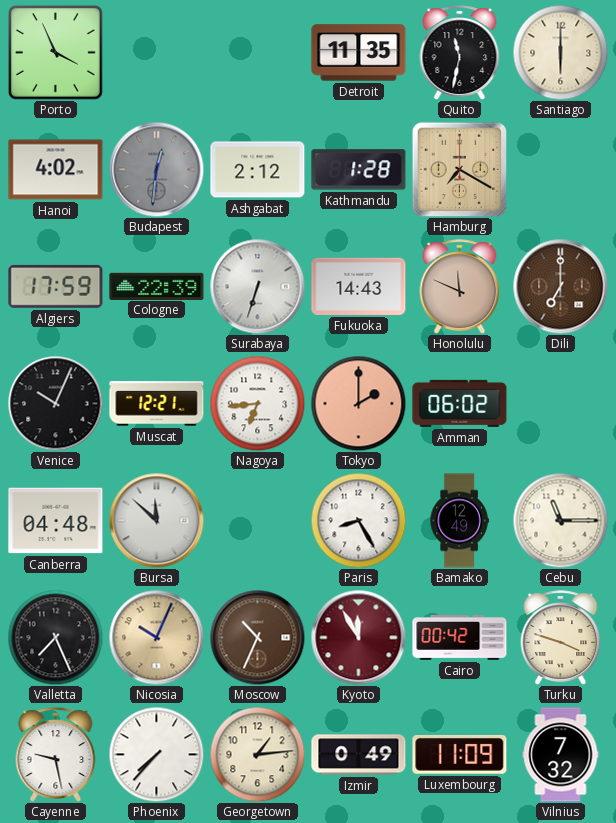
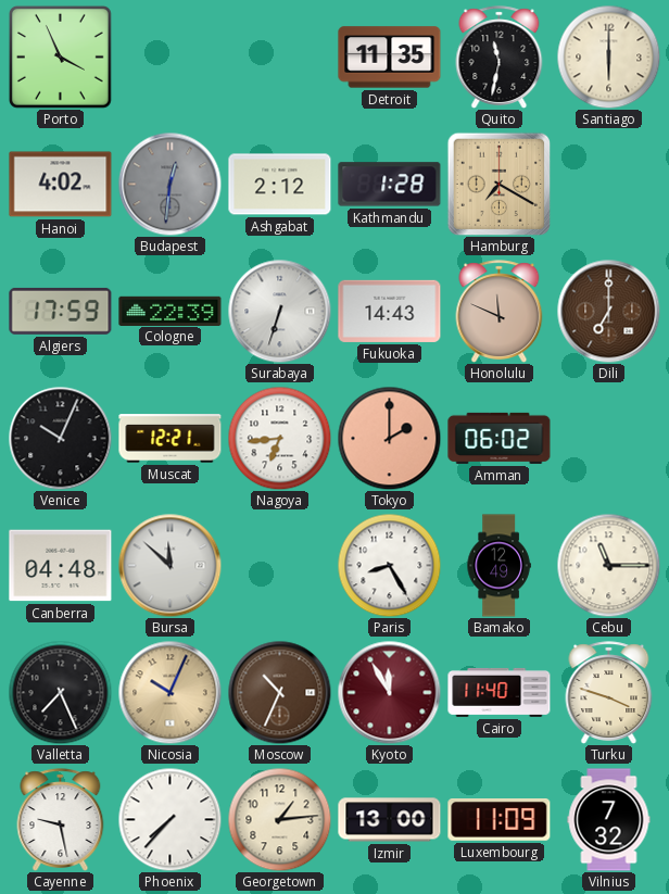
Cairo: 00:42 -> 11:40
Izmir: 0:49 -> 13:00
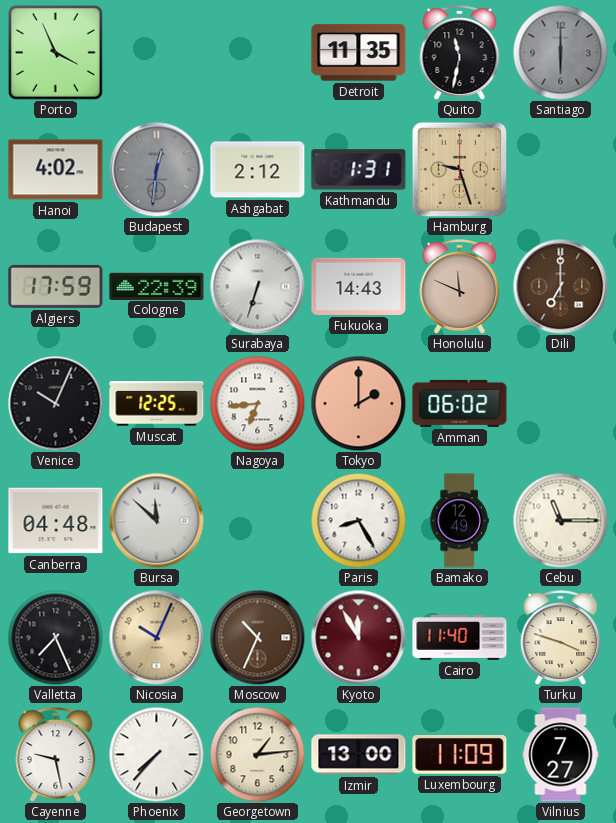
Santiago dial: cream -> grey
Kathmandu: 1:28 -> 1:31
Hamburg: 7:20 -> 9:27
Muscat: 12:21 -> 12:25
Vilnius: 7:32 -> 7:27
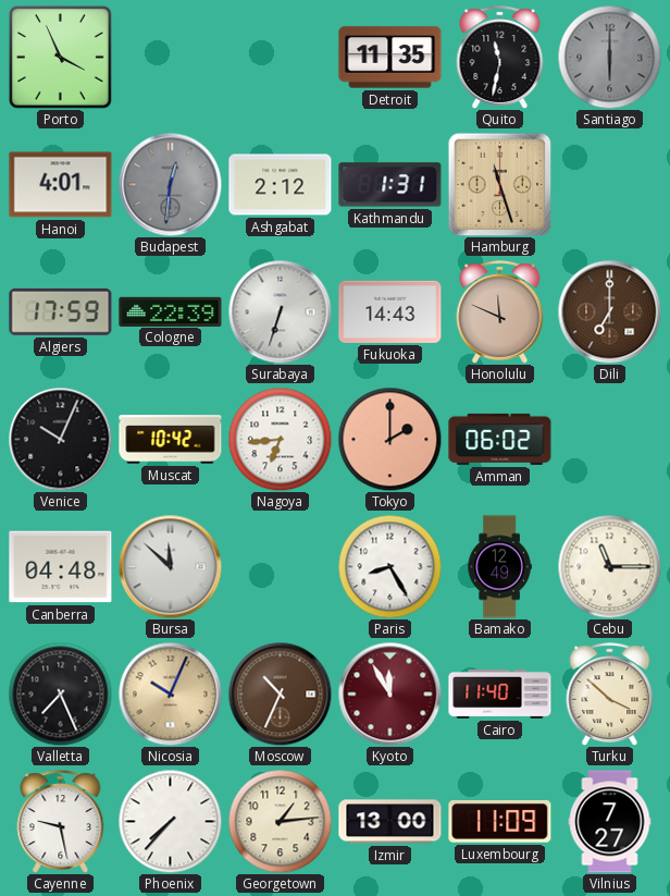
Hanoi: 4:02 -> 4:01
Hamburg: 9:27 -> 11:27
Muscat: 12:25 -> 10:42
Turku: 3:48 -> 3:52
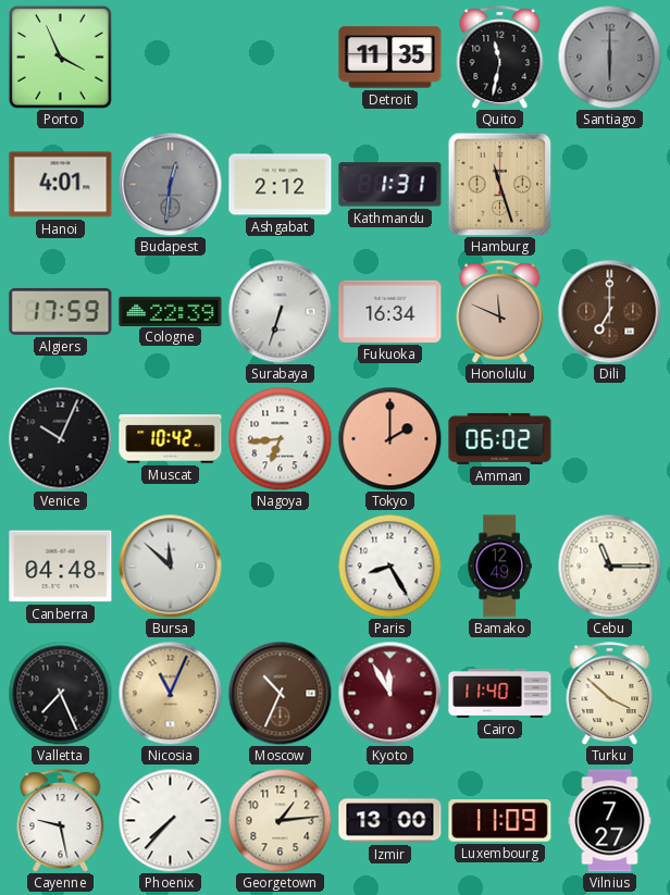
Fukuoka: 14:43 -> 16:34
Nicosia: 10:04 -> 11:04
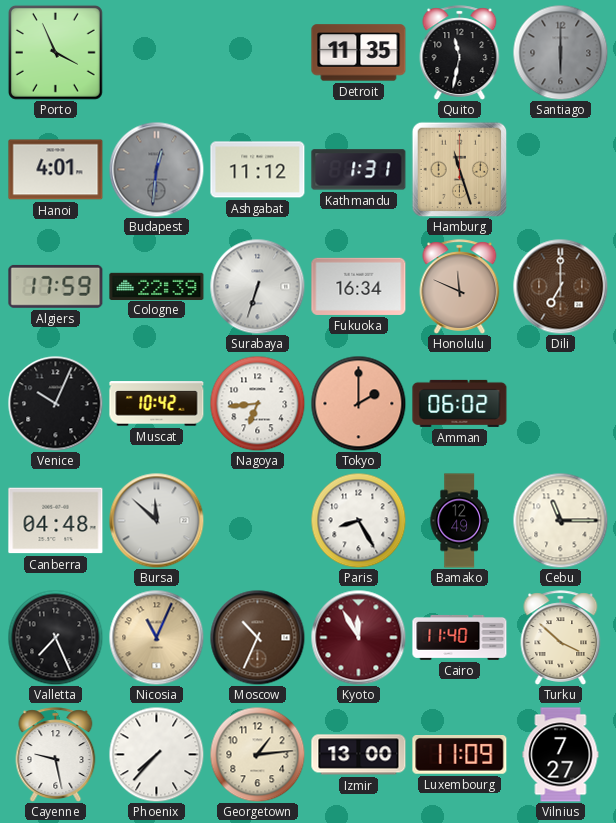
Ashgabat: 2:12 -> 11:12
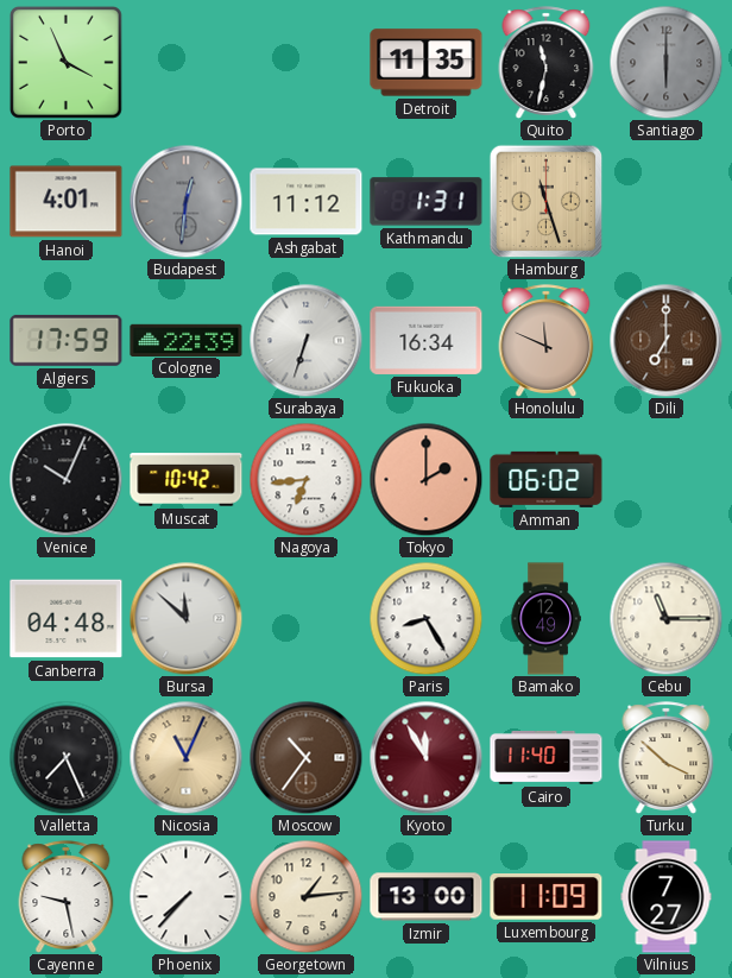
Moscow: 10:34 -> 10:36
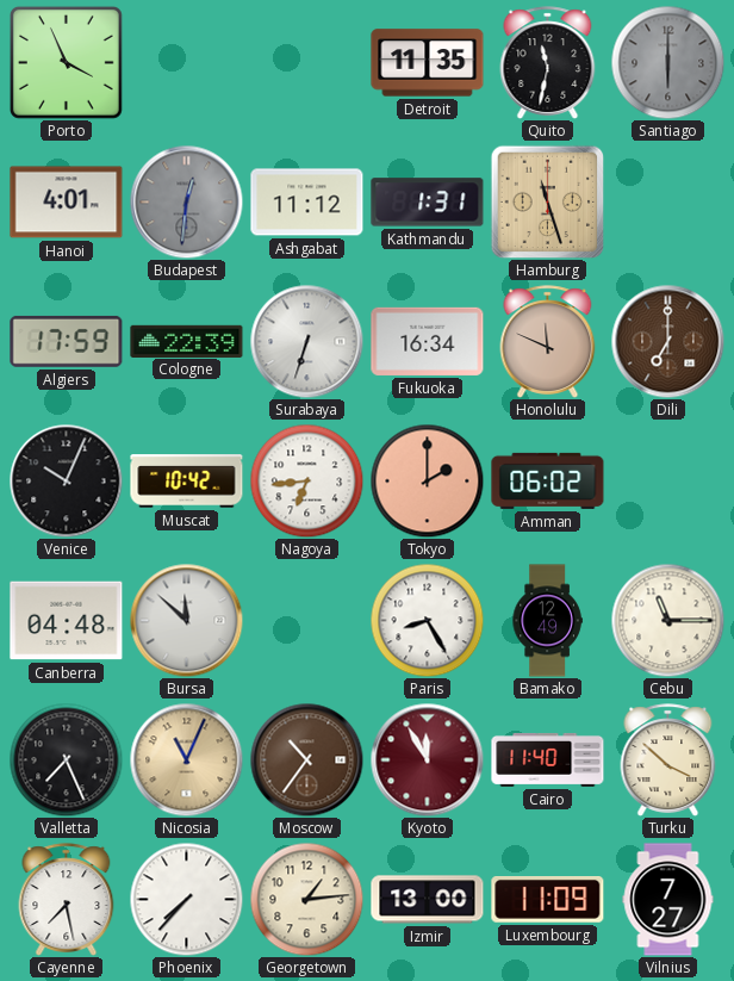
Cayenne: 9:28 -> 7:28
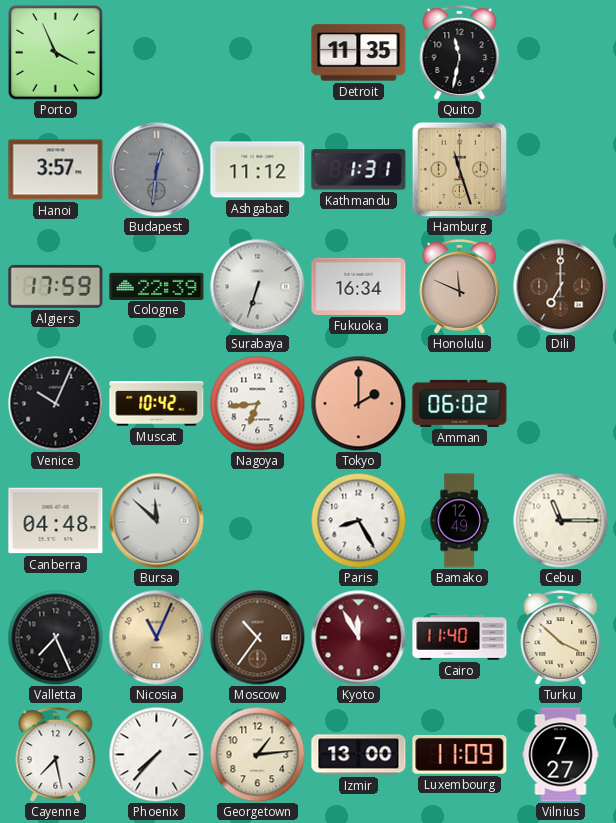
Santiago: 6:00 -> none
Hanoi: 4:01 -> 3:57
